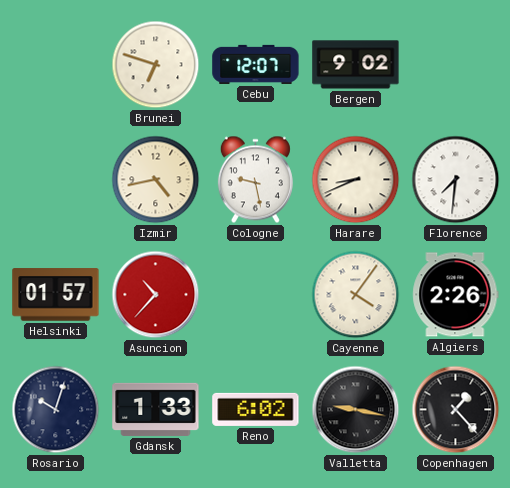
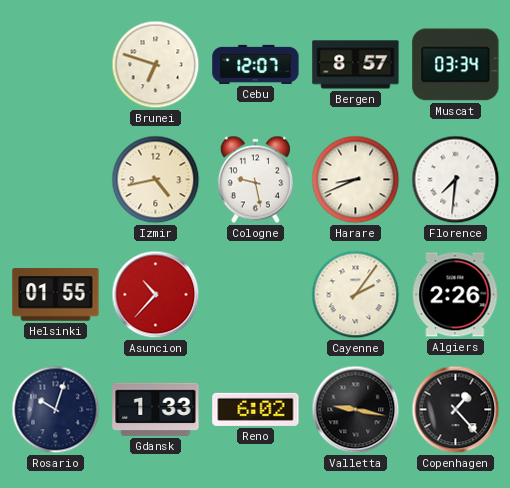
Bergen: 9:02 -> 8:57
Muscat: none -> 03:34
Helsinki: 01:57 -> 01:55
Cayenne: 4:06 -> 2:06
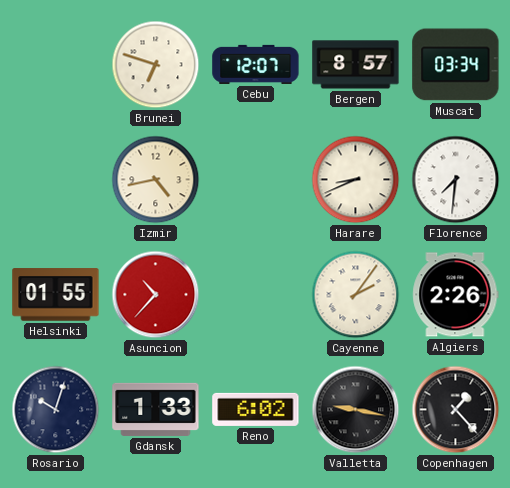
Cologne: 9:28 -> none
